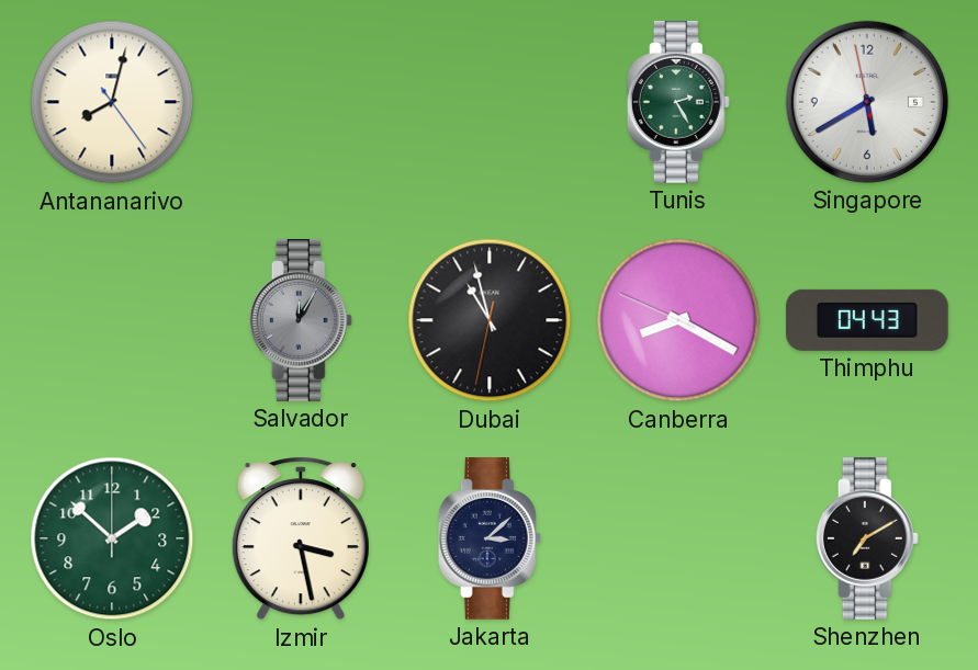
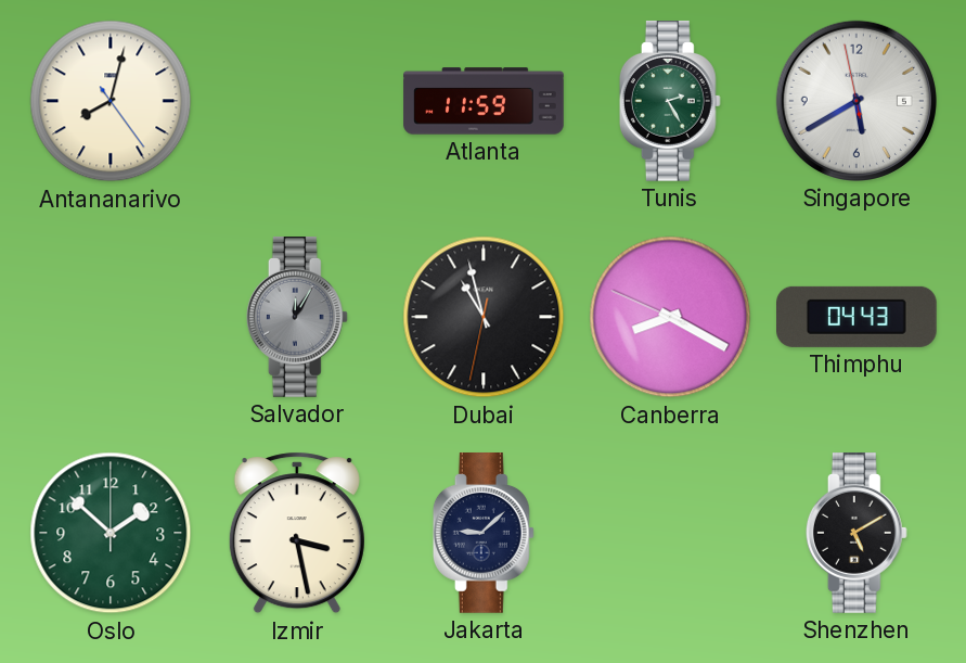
Atlanta: none -> 11:59
Jakarta: 3:08 -> 9:08
Shenzhen: 7:10 -> 5:10
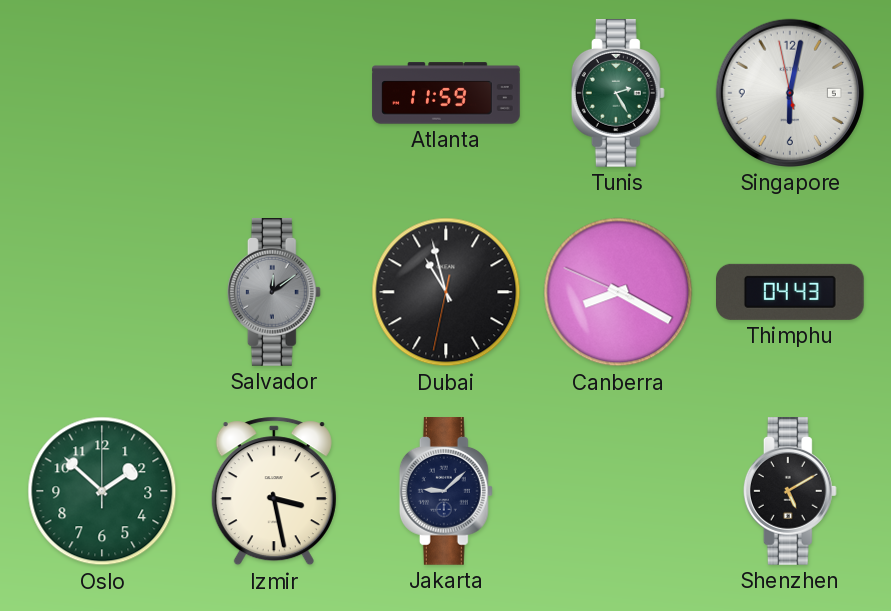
Antananarivo: 8:02 -> none
Singapore: 5:39 -> 6:01
Salvador: 12:05 -> 12:09
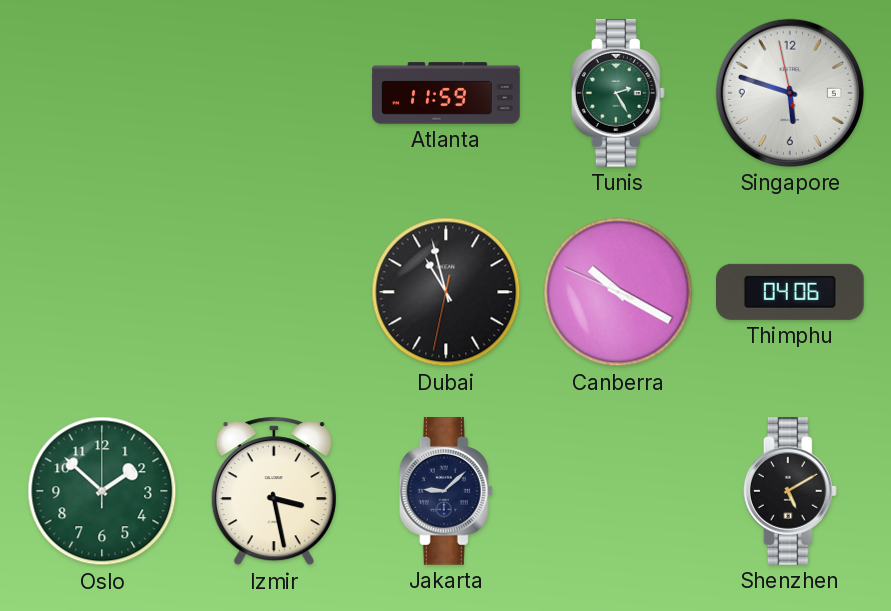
Singapore: 6:01 -> 5:47
Salvador: 12:09 -> none
Canberra: 8:19 -> 10:19
Thimphu: 04:43 -> 04:06
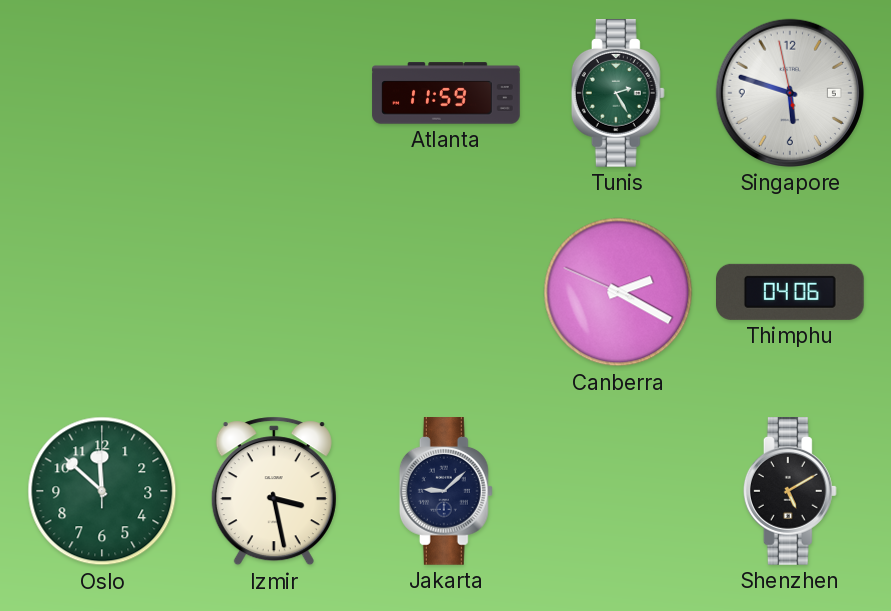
Dubai: 10:57 -> none
Canberra: 10:19 -> 2:19
Oslo: 1:52 -> 11:52
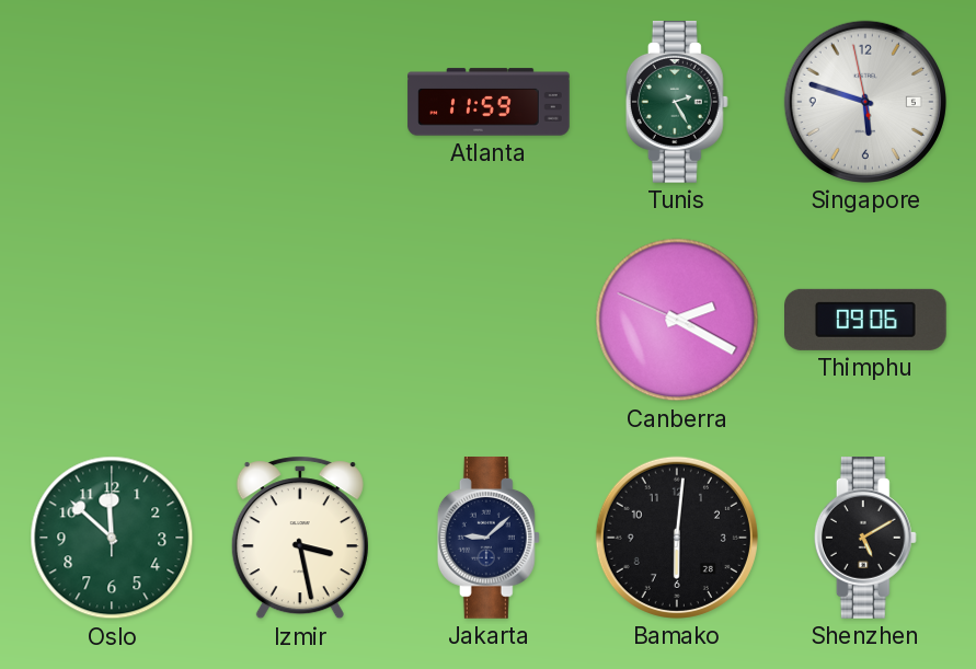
Thimphu: 04:06 -> 09:06
Bamako: none -> 6:01
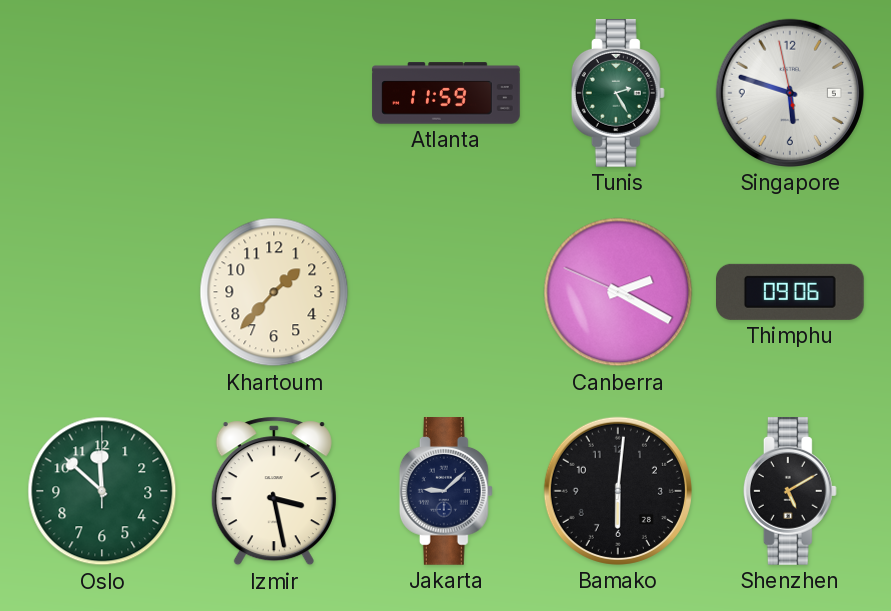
Khartoum: none -> 1:37
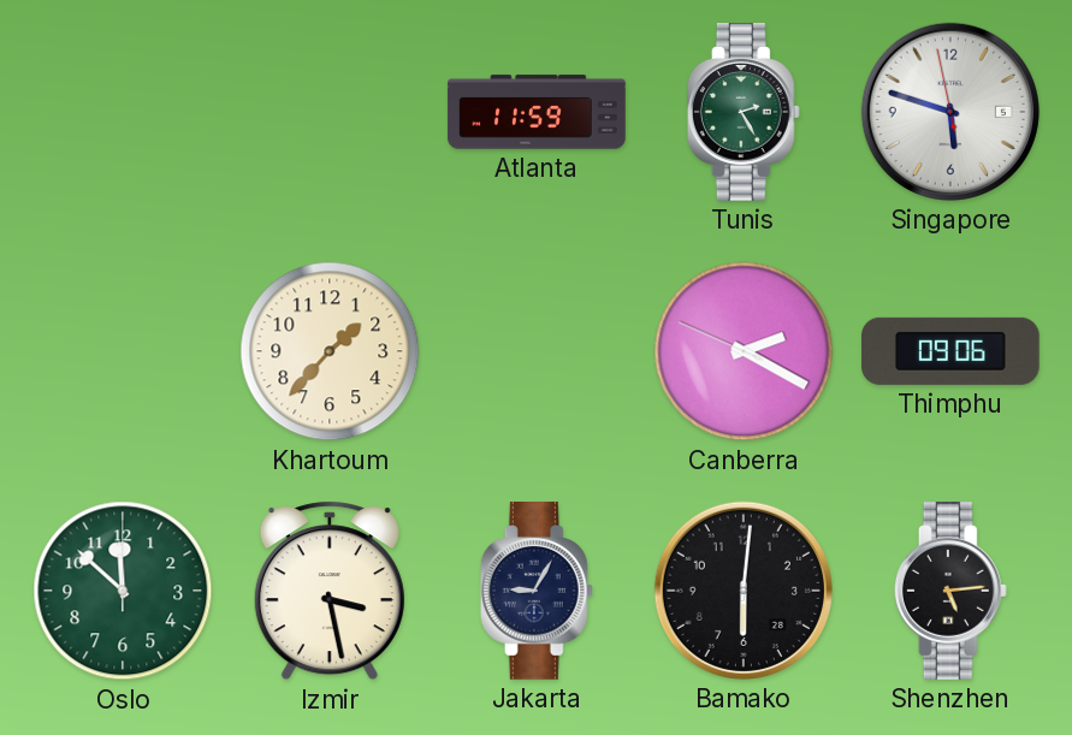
Jakarta: 9:08 -> 9:05
Shenzhen: 5:10 -> 5:14
